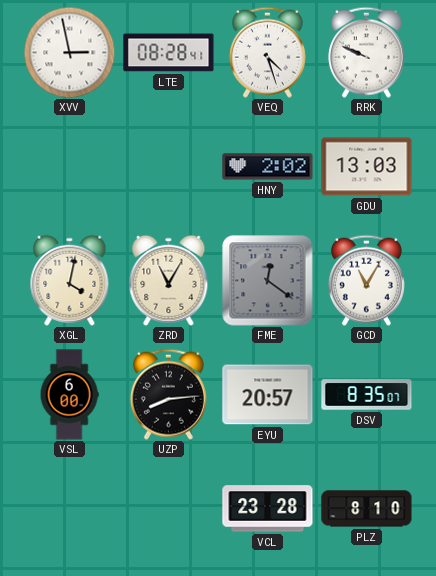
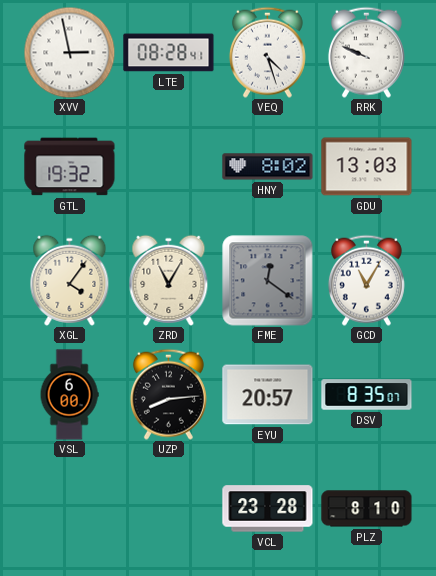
GTL: none -> 19:32
HNY: 2:02 -> 8:02
XGL: 4:02 -> 4:06
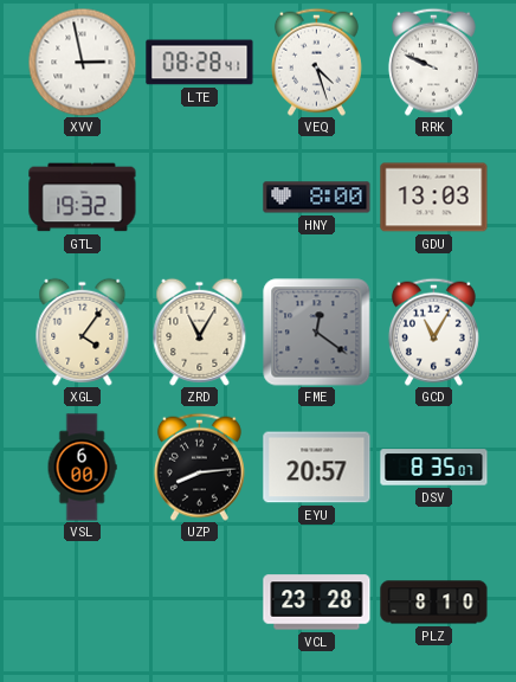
HNY: 8:02 -> 8:00
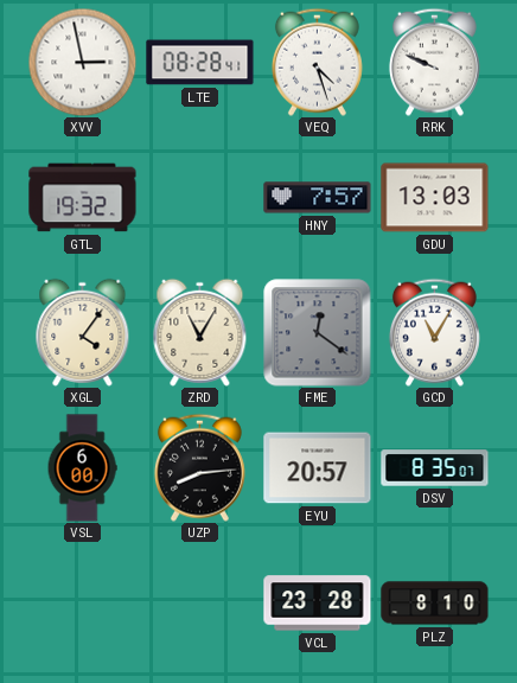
HNY: 8:00 -> 7:57
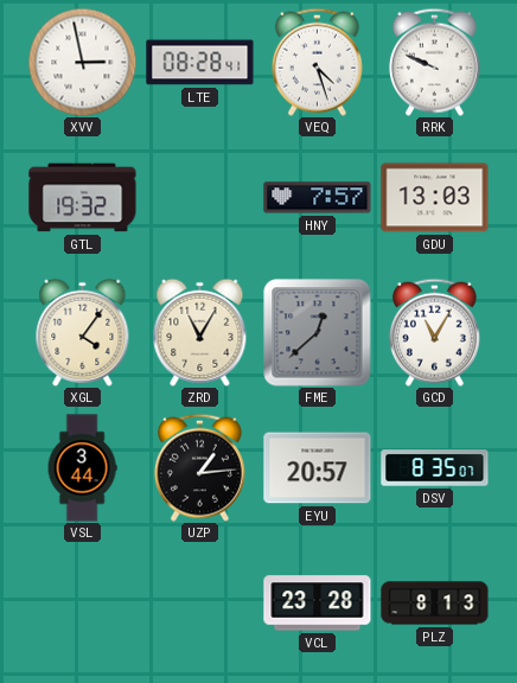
FME: 12:21 -> 12:38
VSL: 6:00 -> 3:44
UZP: 8:14 -> 1:14
PLZ: 8:10 -> 8:13
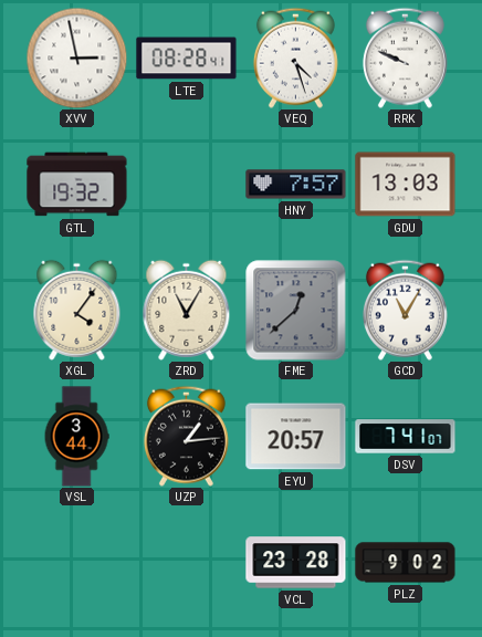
DSV: 8:35 -> 7:41
PLZ: 8:13 -> 9:02
